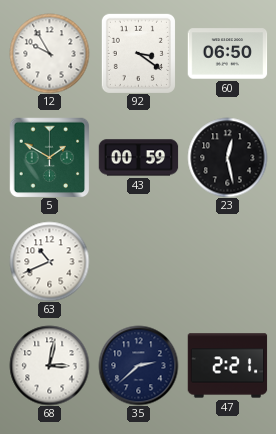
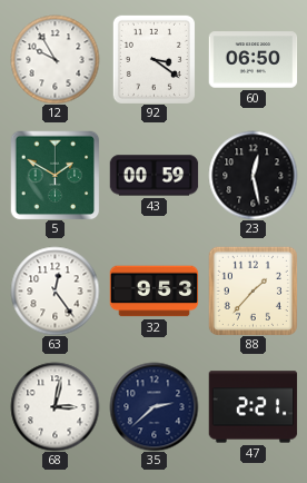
63: 10:41 -> 12:24
32: none -> 9:53
88: none -> 1:37
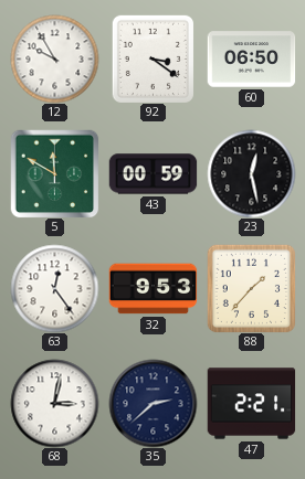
5: 1:50 -> 11:50
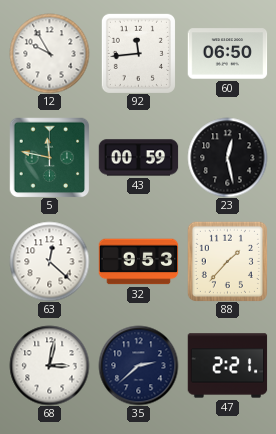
92: 3:21 -> 11:44
5: 11:50 -> 11:47
63: 12:24 -> 12:22
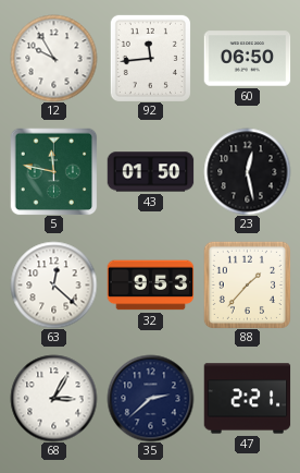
43: 00:59 -> 01:50
68: 3:02 -> 3:05
